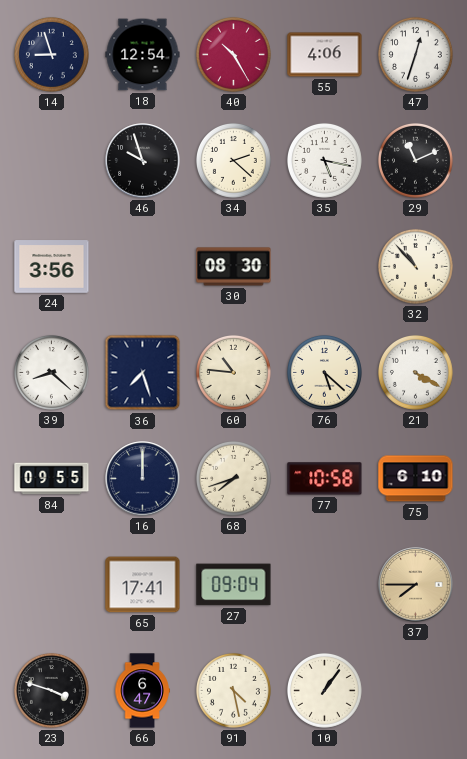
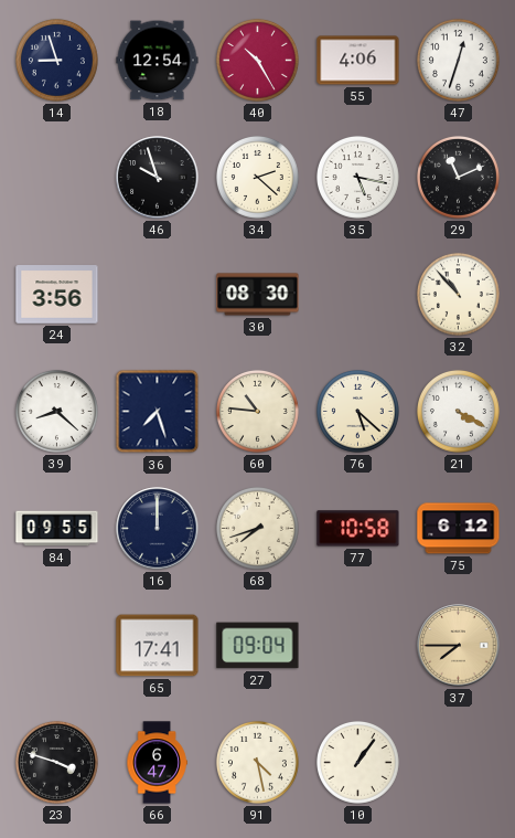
75: 6:10 -> 6:12
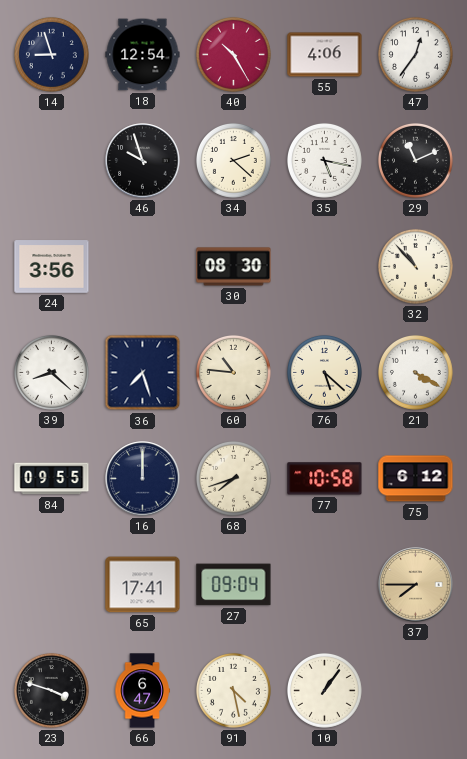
47: 12:33 -> 12:36
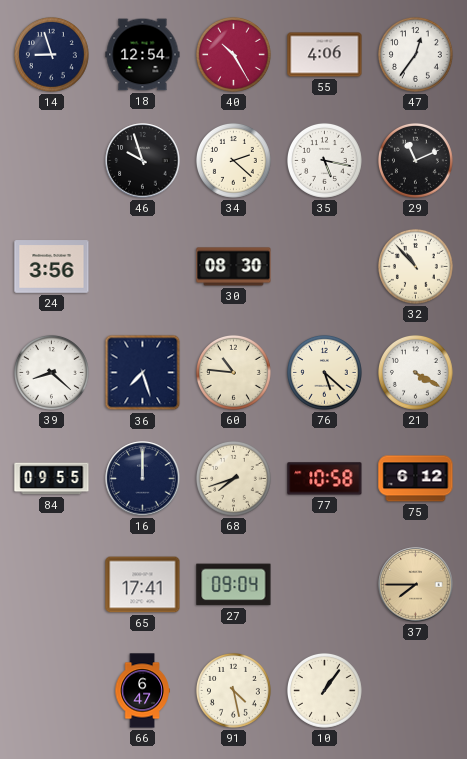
23: 3:48 -> none
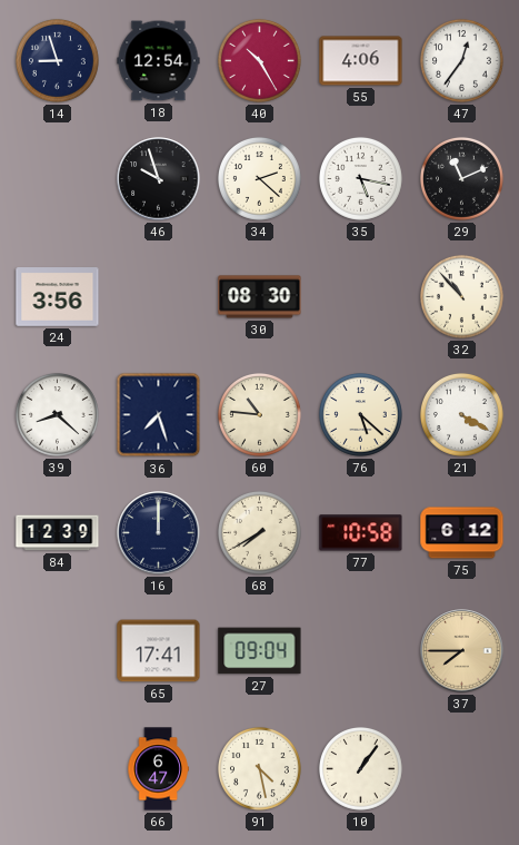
84: 09:55 -> 12:39
68: 7:42 -> 7:40
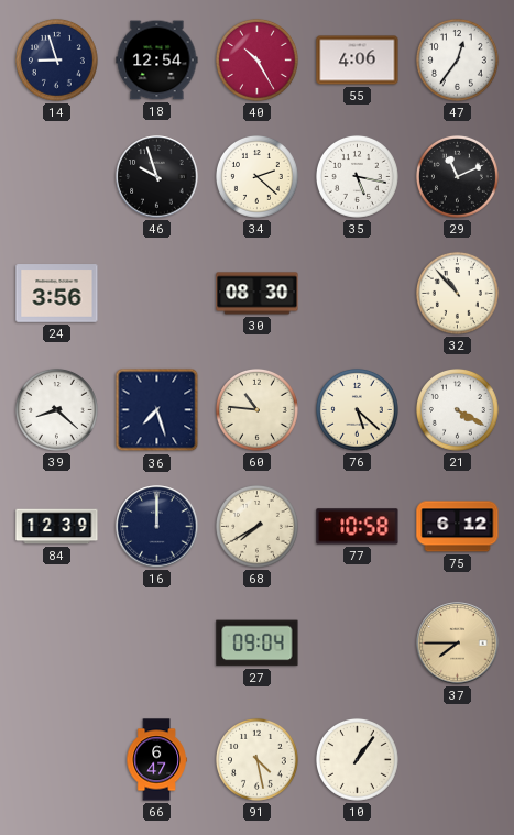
65: 17:41 -> none
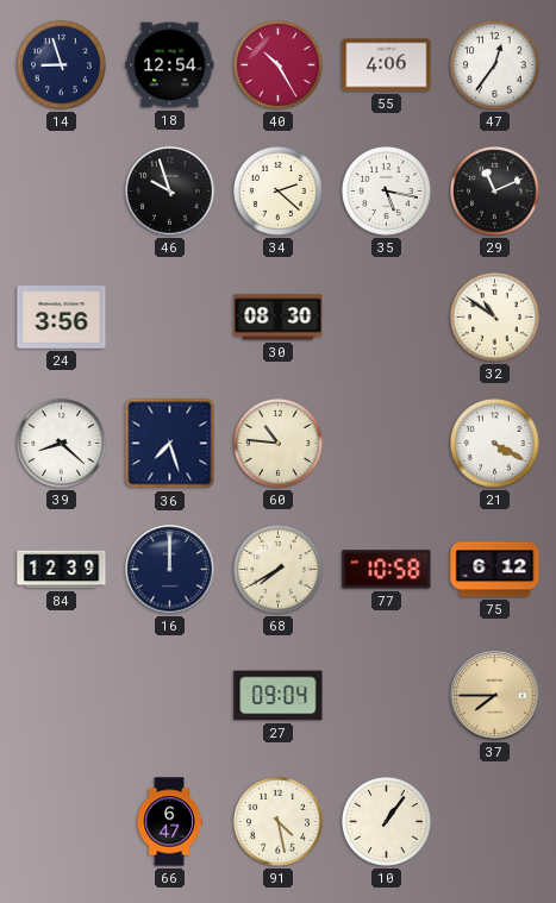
32: 10:53 -> 10:51
76: 5:22 -> none
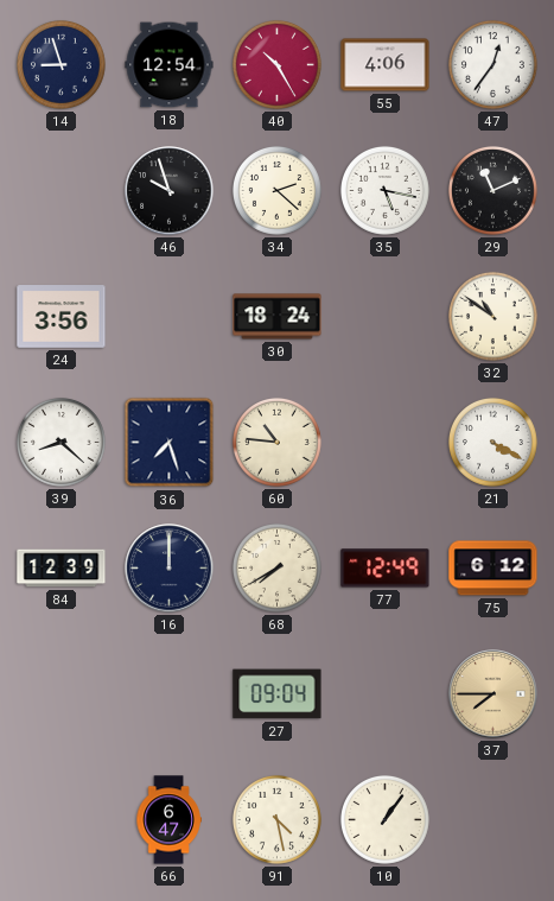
30: 08:30 -> 18:24
77: 10:58 -> 12:49
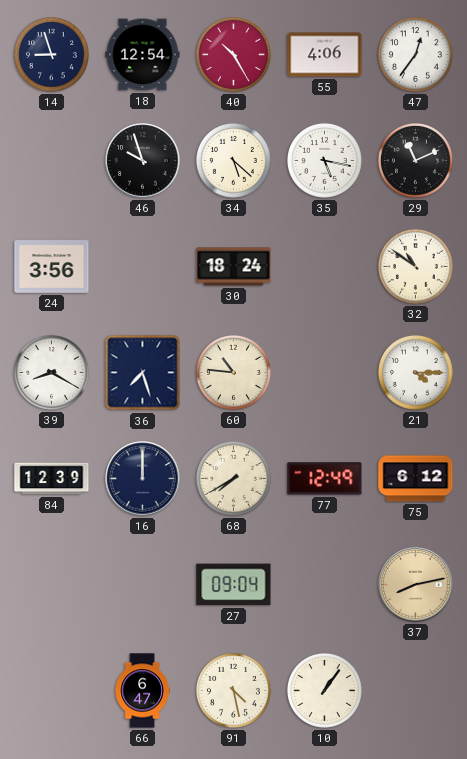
34: 2:22 -> 5:22
39: 8:22 -> 8:20
21: 4:20 -> 4:15
37: 7:45 -> 8:13
